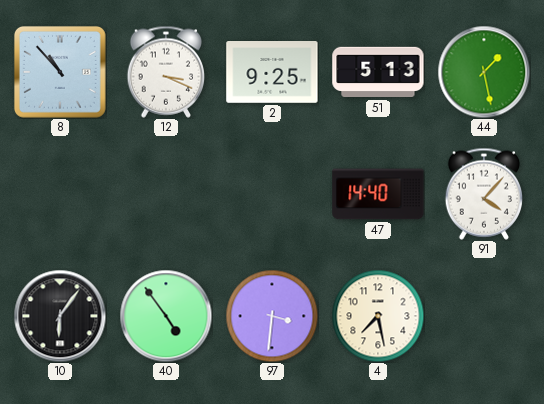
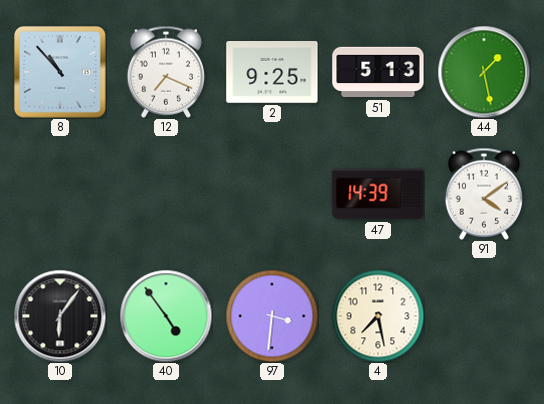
12: 3:19 -> 7:19
47: 14:40 -> 14:39
91: 4:07 -> 4:09
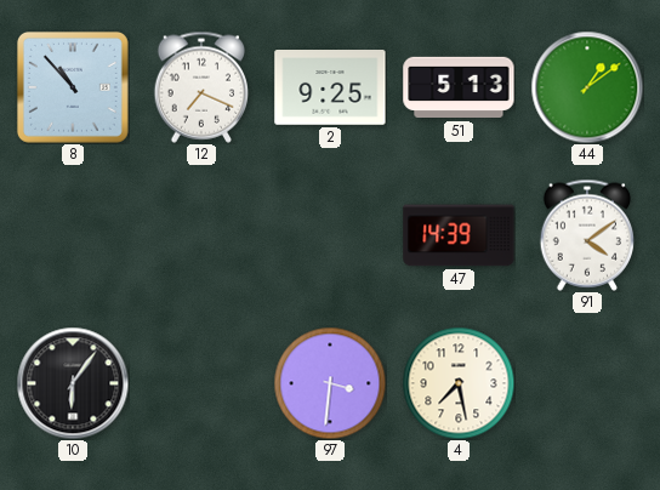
44: 1:28 -> 1:09
40: 4:54 -> none
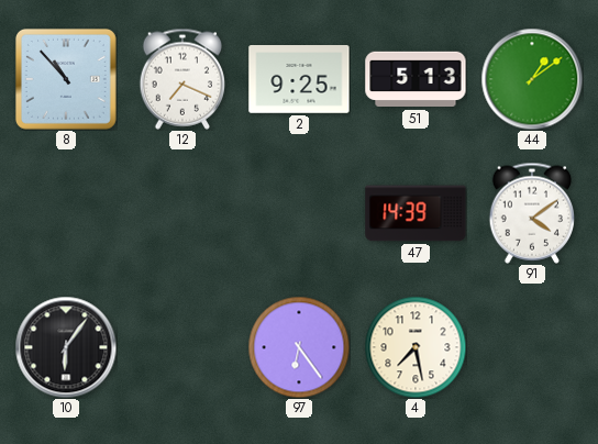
97: 3:31 -> 6:24
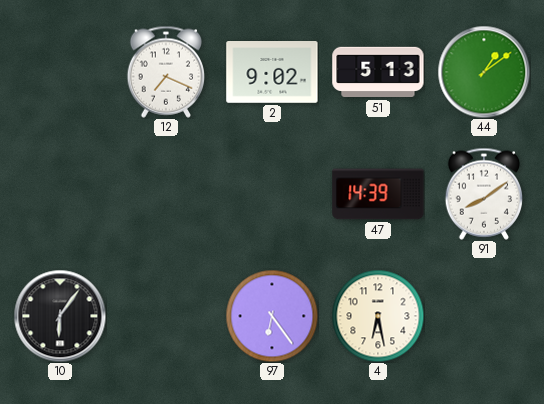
8: 10:53 -> none
2: 9:25 -> 9:02
91: 4:09 -> 8:09
4: 7:28 -> 6:28
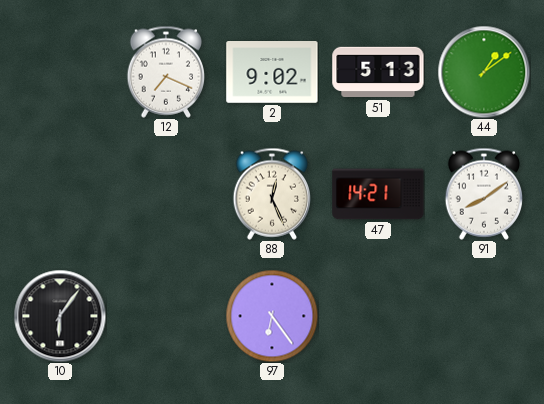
88: none -> 12:26
47: 14:39 -> 14:21
4: 6:28 -> none
